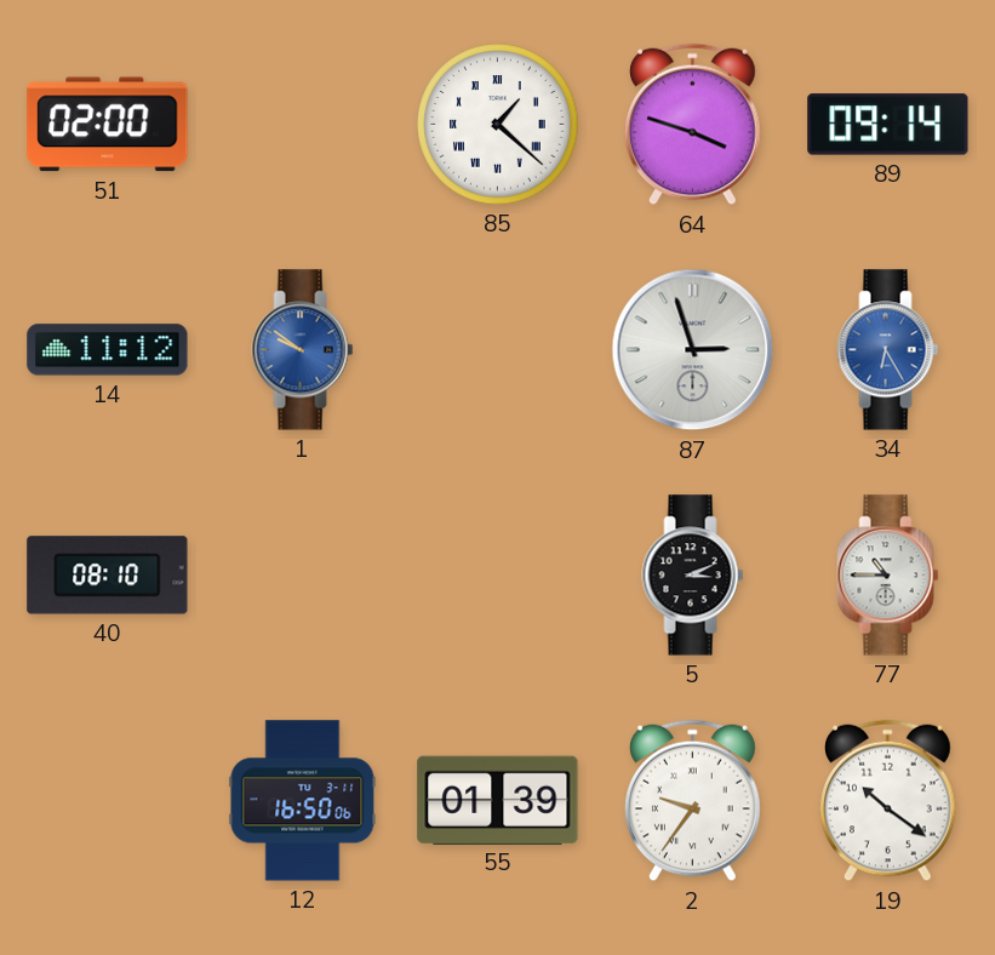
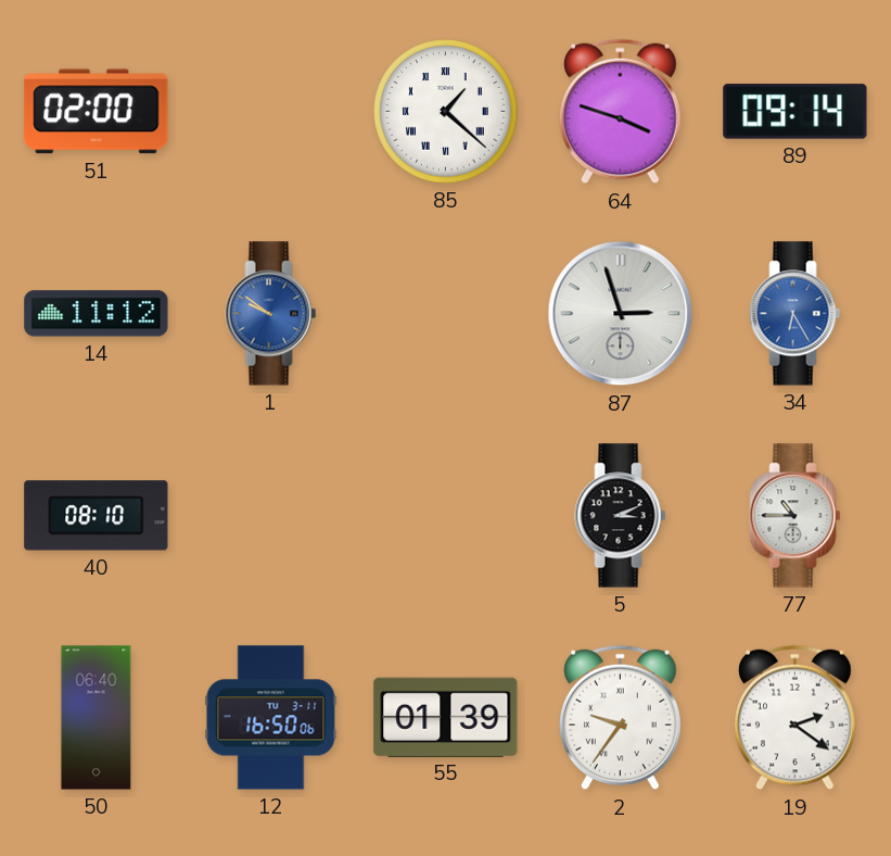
50: none -> 06:40
19: 10:21 -> 2:21
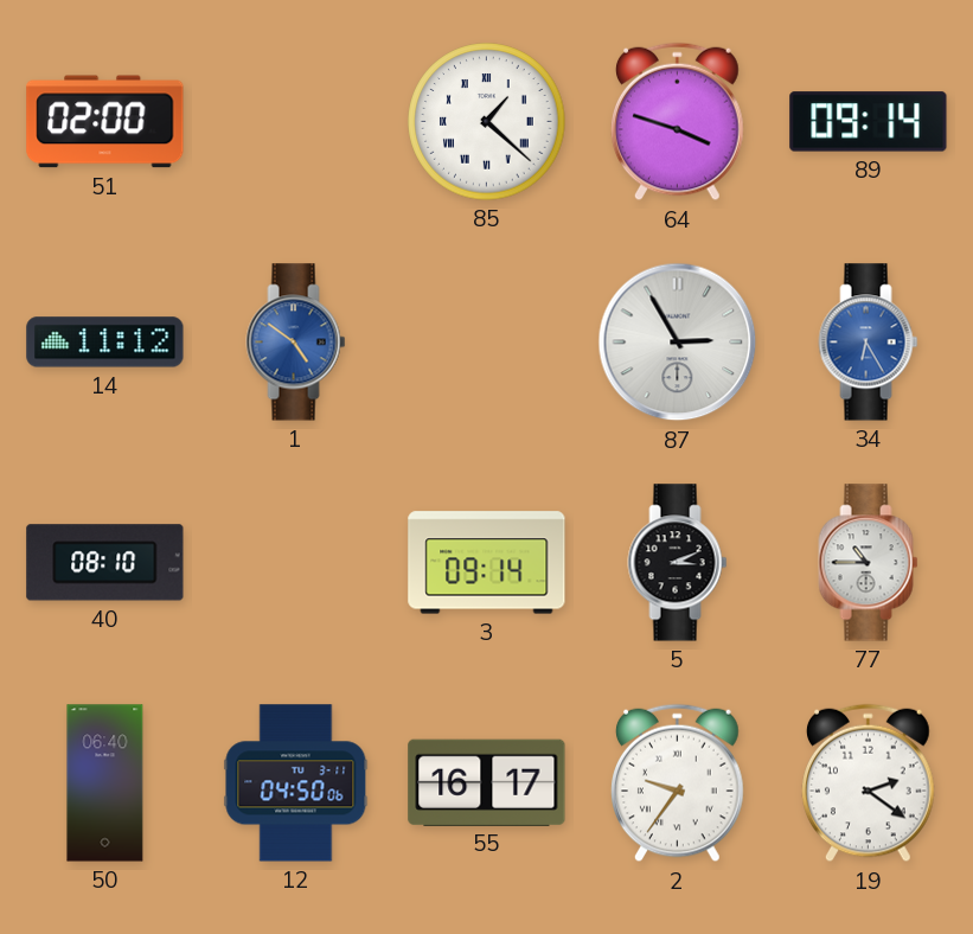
1: 9:51 -> 4:51
87: 2:57 -> 2:55
3: none -> 09:14
12: 16:50 -> 04:50
55: 01:39 -> 16:17
